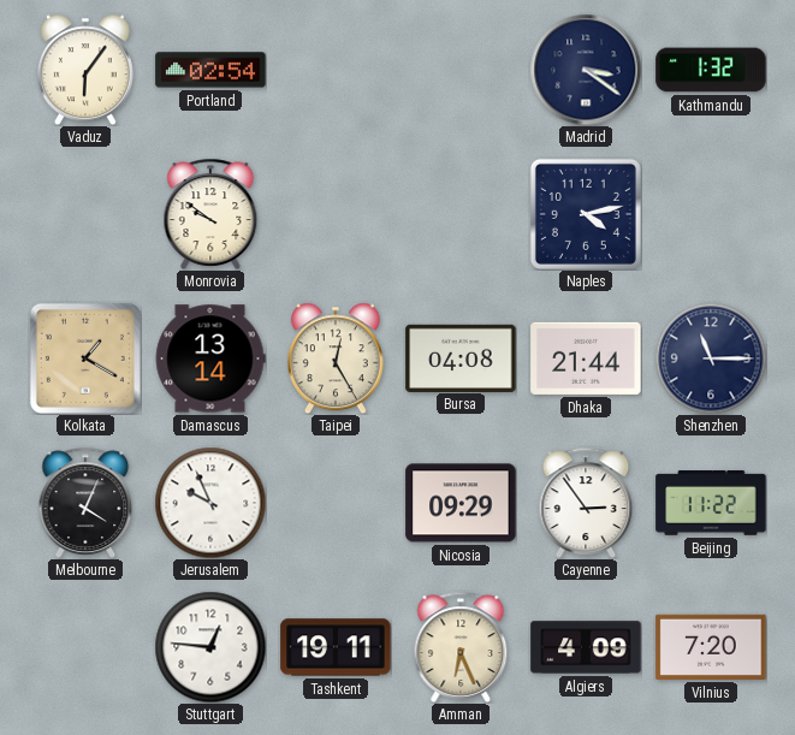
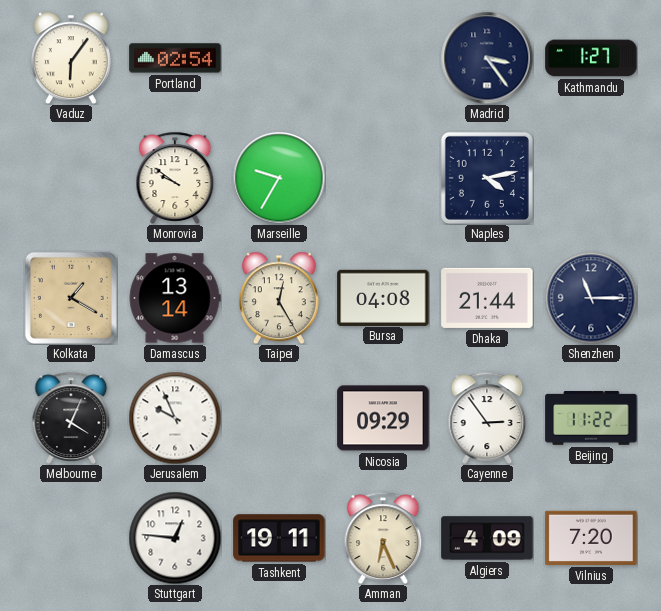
Madrid: 3:21 -> 3:24
Kathmandu: 1:32 -> 1:27
Marseille: none -> 9:35
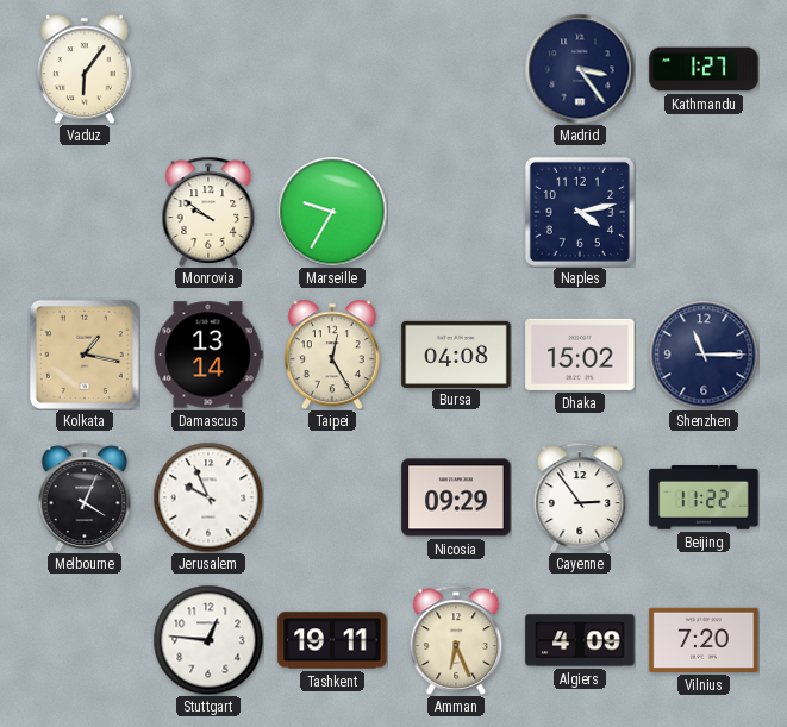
Portland: 02:54 -> none
Kolkata: 1:20 -> 1:17
Dhaka: 21:44 -> 15:02
